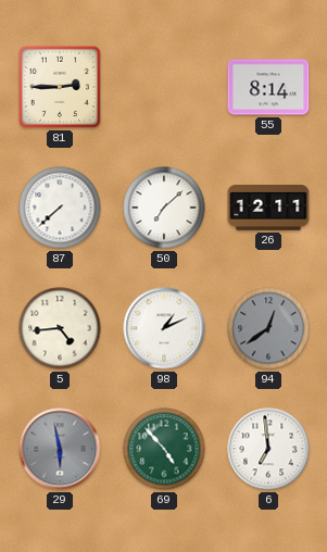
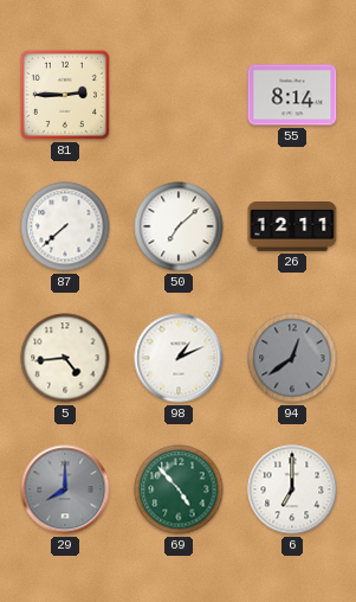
29: 5:58 -> 8:00
6: 6:59 -> 7:00
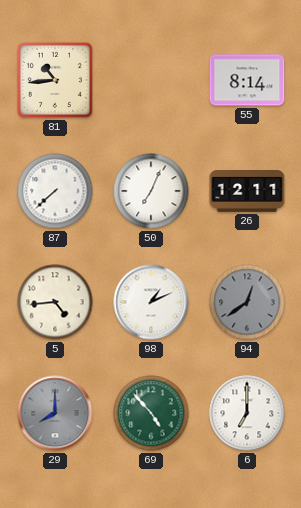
81: 2:45 -> 10:44
50: 7:08 -> 7:04
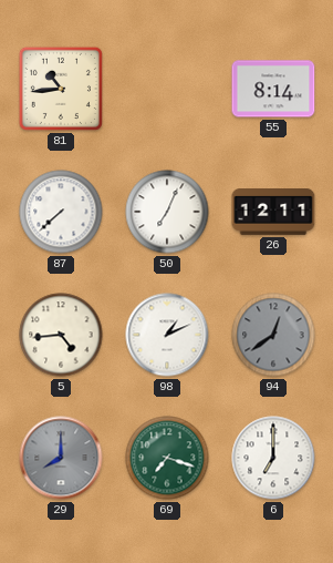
69: 4:53 -> 7:18
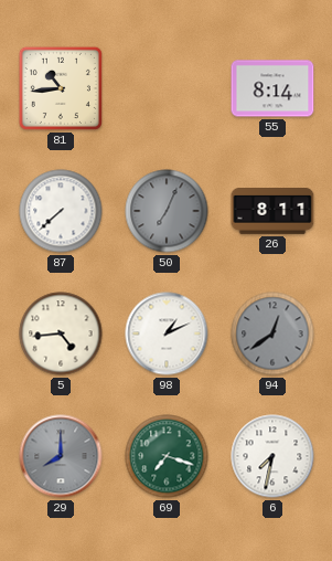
50 dial: white -> grey
26: 12:11 -> 8:11
6: 7:00 -> 7:32
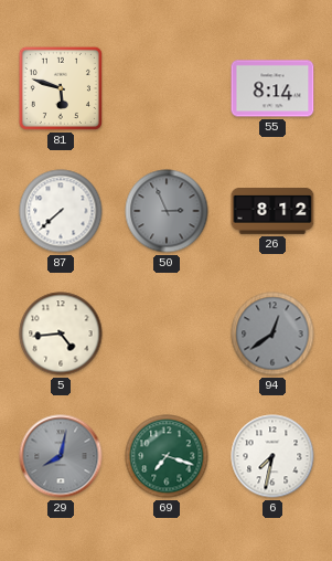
81: 10:44 -> 5:48
50: 7:04 -> 2:56
26: 8:11 -> 8:12
98: 1:11 -> none
29: 8:00 -> 8:02
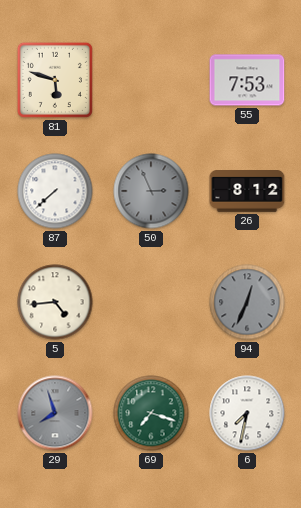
55: 8:14 -> 7:53
94: 12:39 -> 12:34
29: 8:02 -> 7:57
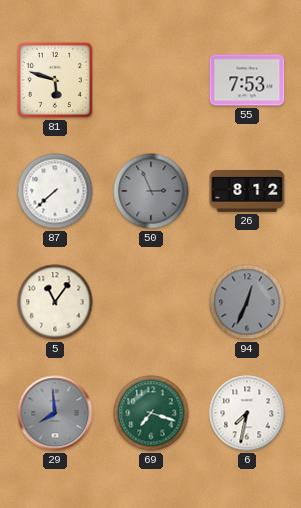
5: 4:44 -> 11:06
29: 7:57 -> 7:59
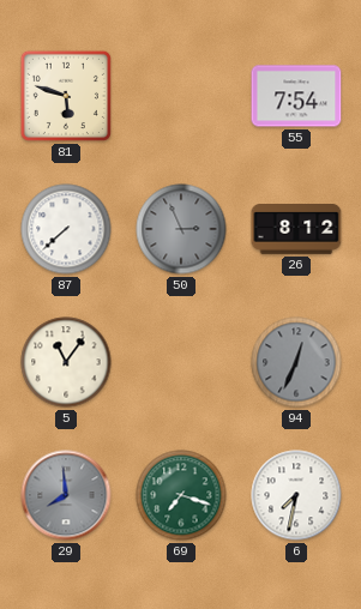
55: 7:53 -> 7:54
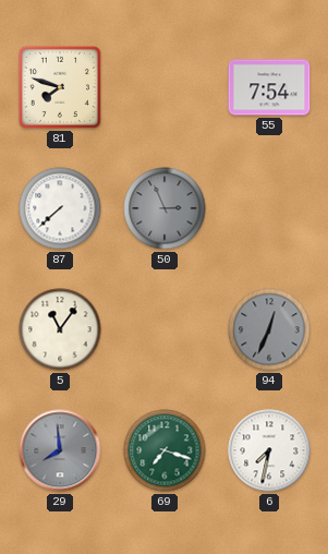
81: 5:48 -> 7:48
26: 8:12 -> none
